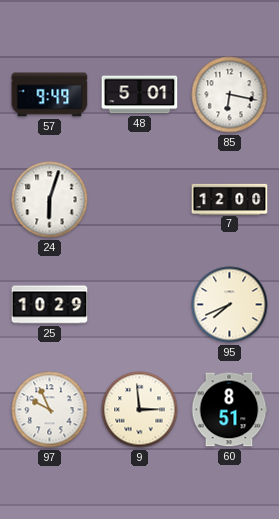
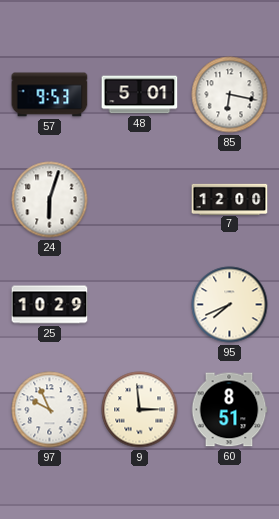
57: 9:49 -> 9:53
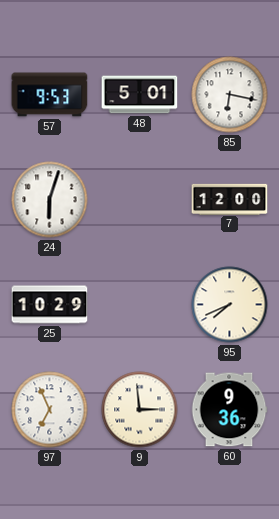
97: 9:56 -> 6:56
60: 8:51 -> 9:36
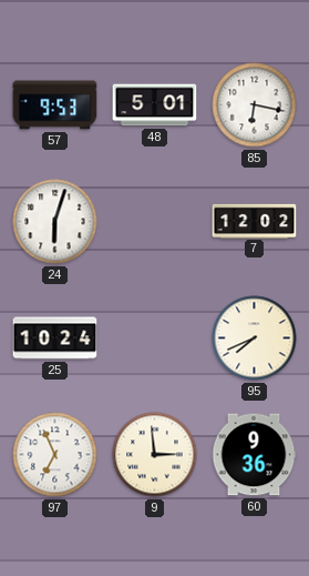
7: 12:00 -> 12:02
25: 10:29 -> 10:24
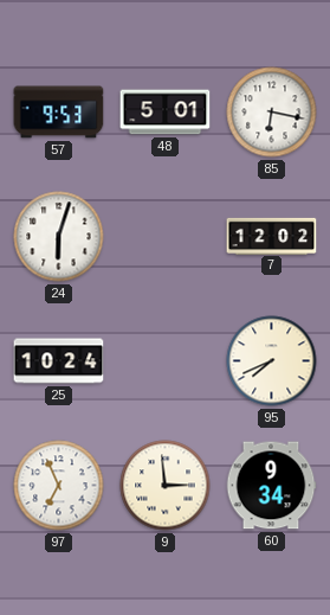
60: 9:36 -> 9:34
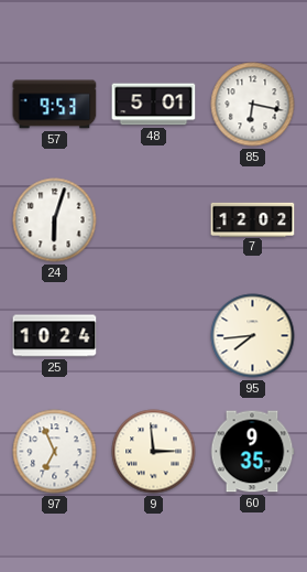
95: 7:41 -> 7:44
60: 9:34 -> 9:35
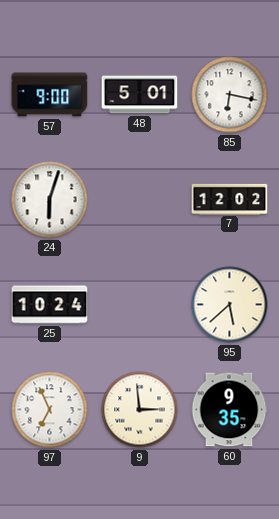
57: 9:53 -> 9:00
95: 7:44 -> 5:38
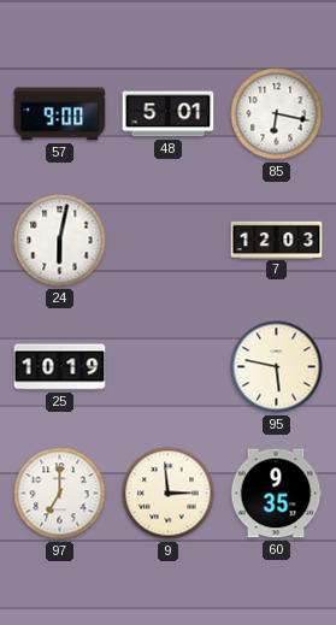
24: 6:03 -> 6:02
7: 12:02 -> 12:03
25: 10:24 -> 10:19
95: 5:38 -> 5:47
97: 6:56 -> 7:00
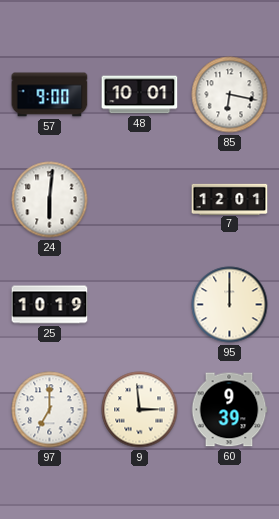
48: 5:01 -> 10:01
24: 6:02 -> 6:01
7: 12:03 -> 12:01
95: 5:47 -> 12:00
60: 9:35 -> 9:39
